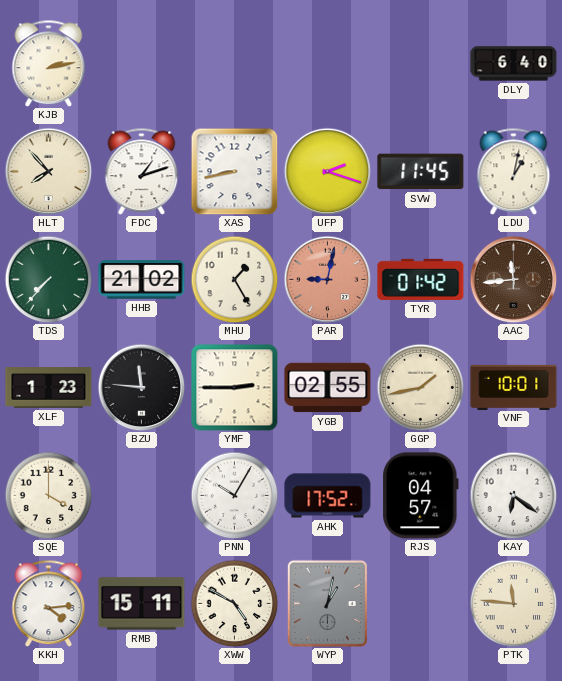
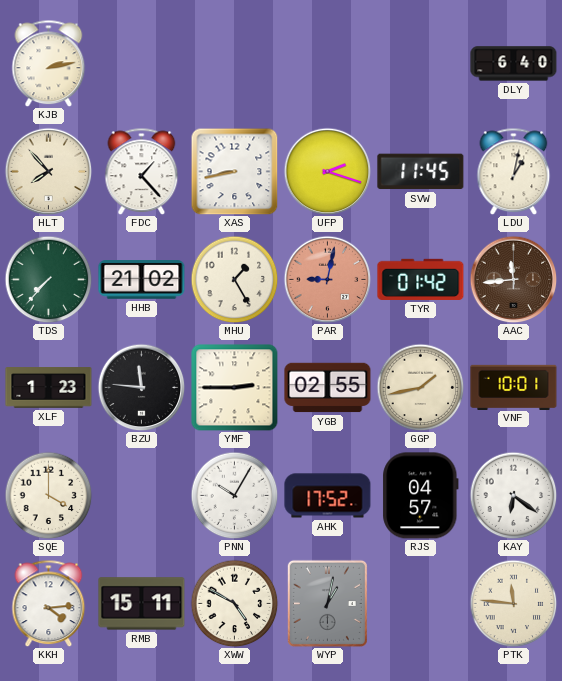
FDC: 1:12 -> 1:23
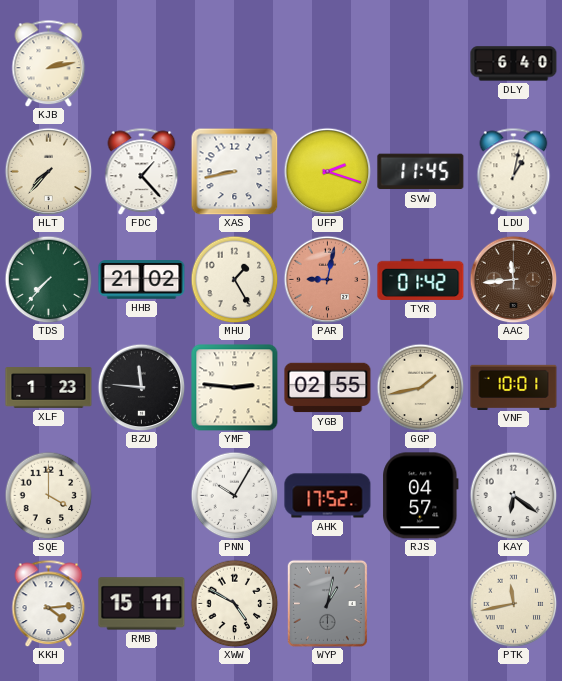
HLT: 7:53 -> 7:37
YMF: 2:45 -> 2:46
PTK: 11:46 -> 11:43
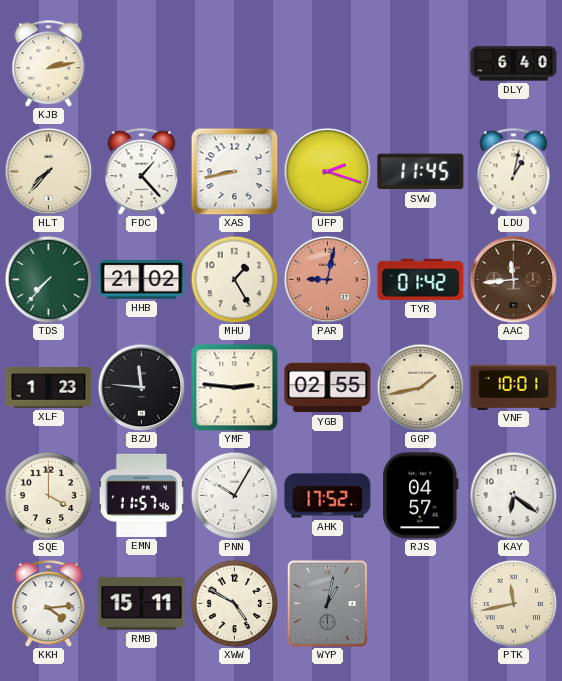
EMN: none -> 11:57
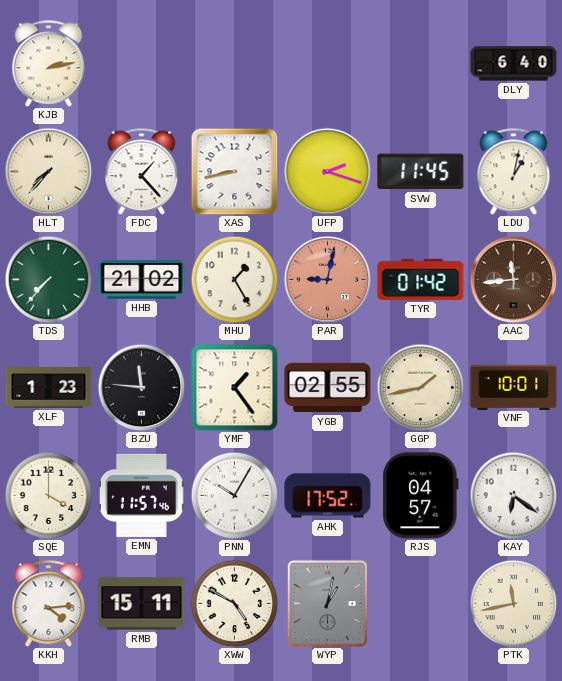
YMF: 2:46 -> 1:24
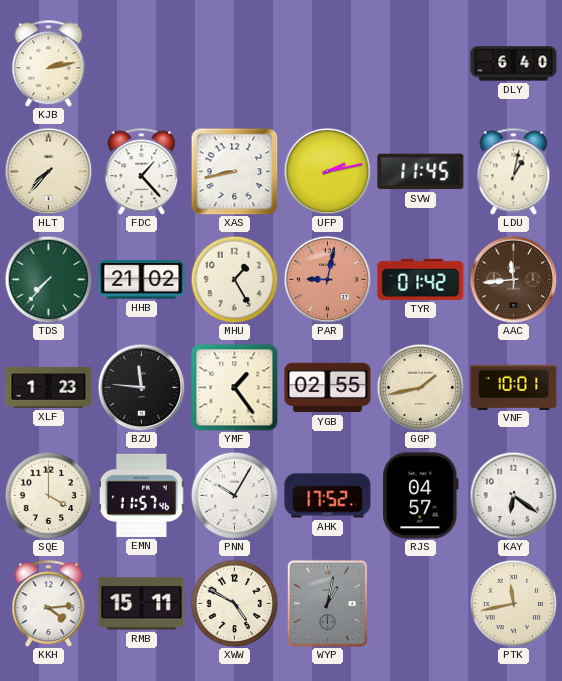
UFP: 2:18 -> 2:13
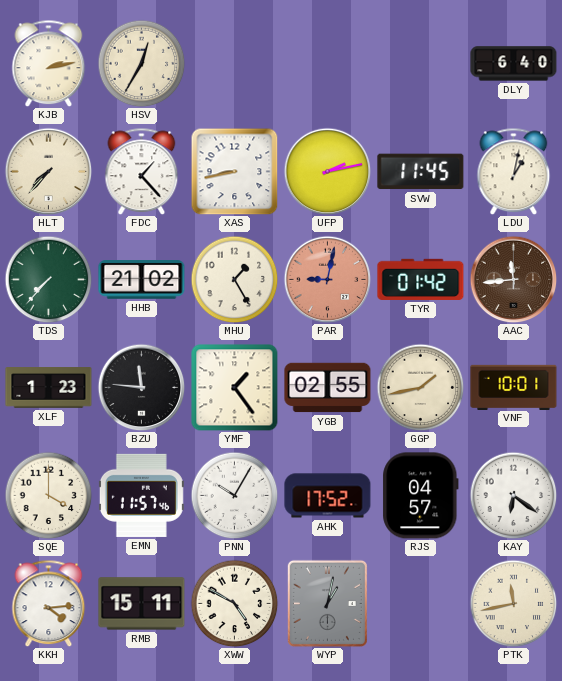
HSV: none -> 12:35
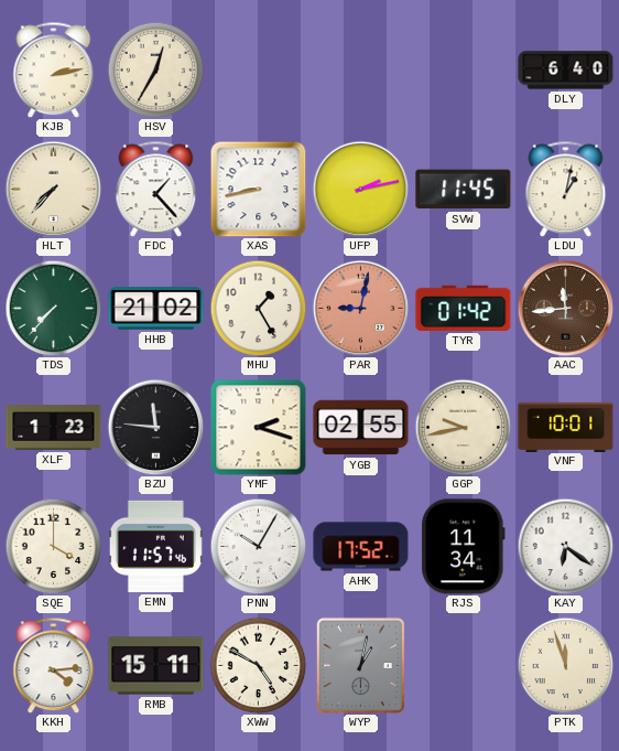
YMF: 1:24 -> 2:18
GGP: 1:43 -> 9:43
RJS: 04:57 -> 11:34
PTK: 11:43 -> 11:57
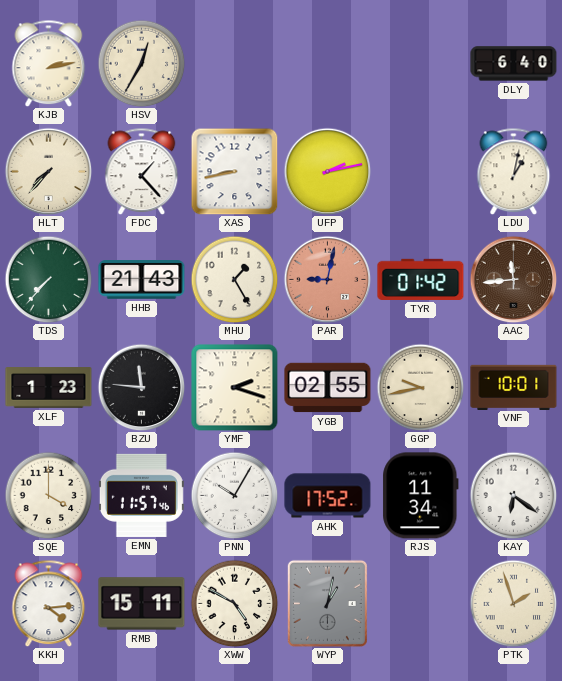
SVW: 11:45 -> none
HHB: 21:02 -> 21:43
PTK: 11:57 -> 1:57
